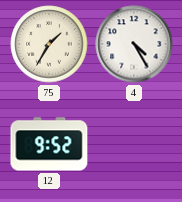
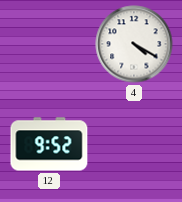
75: 1:35 -> none
4: 4:25 -> 4:20
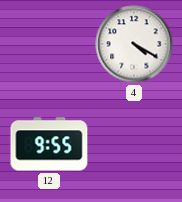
12: 9:52 -> 9:55
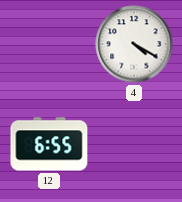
12: 9:55 -> 6:55
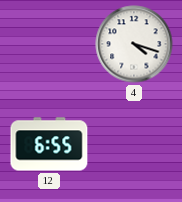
4: 4:20 -> 4:18
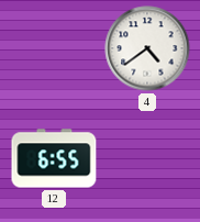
4: 4:18 -> 4:39
